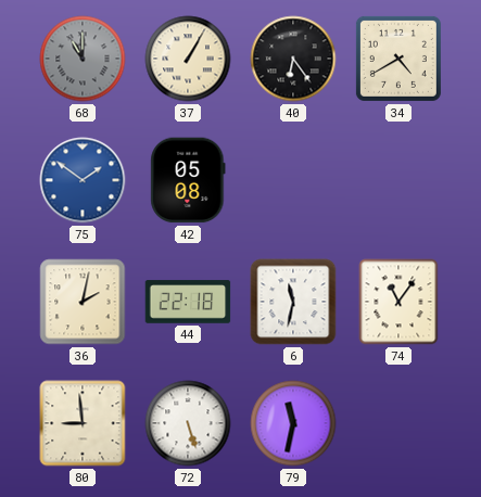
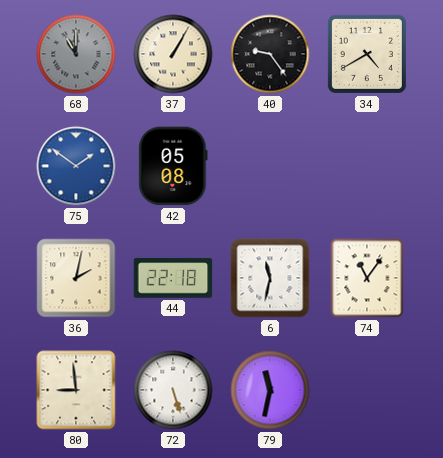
40: 6:24 -> 9:24
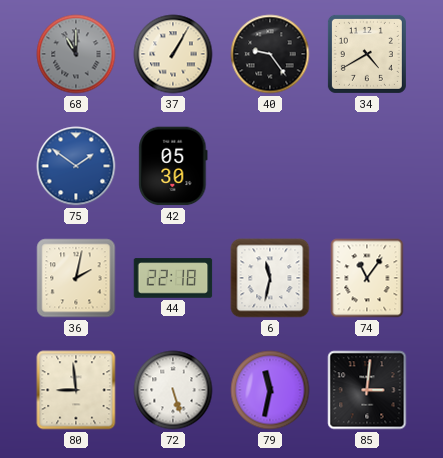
42: 05:08 -> 05:30
85: none -> 3:01
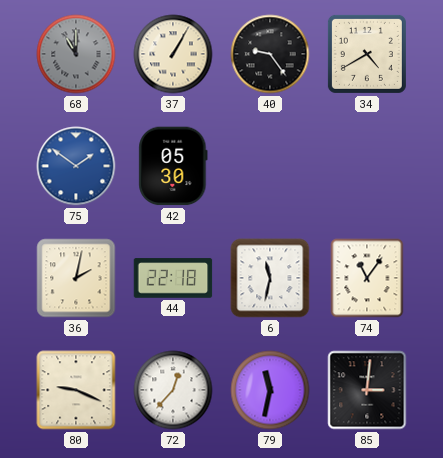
80: 8:59 -> 9:19
72: 5:27 -> 12:37
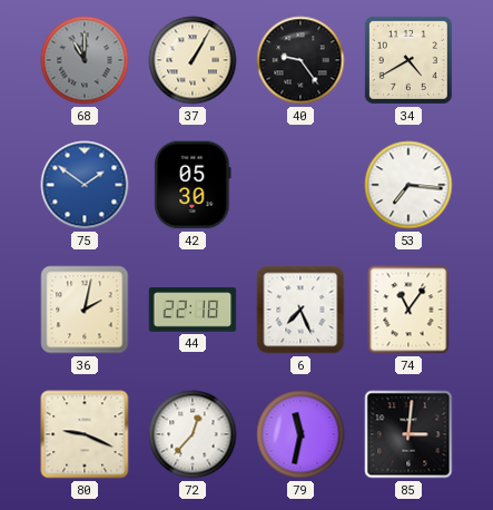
53: none -> 7:16
6: 11:32 -> 7:26
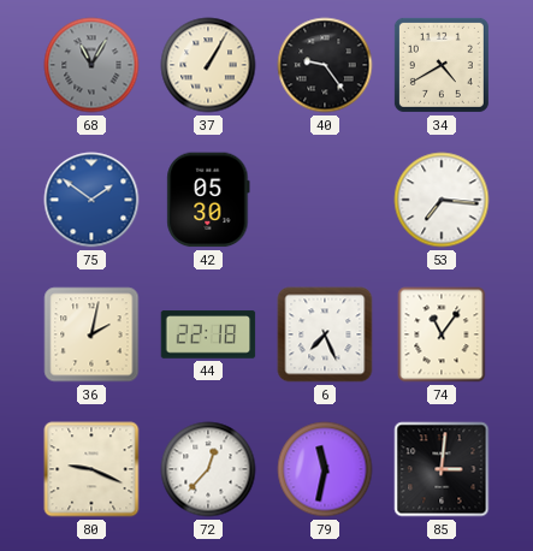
68: 11:00 -> 11:05
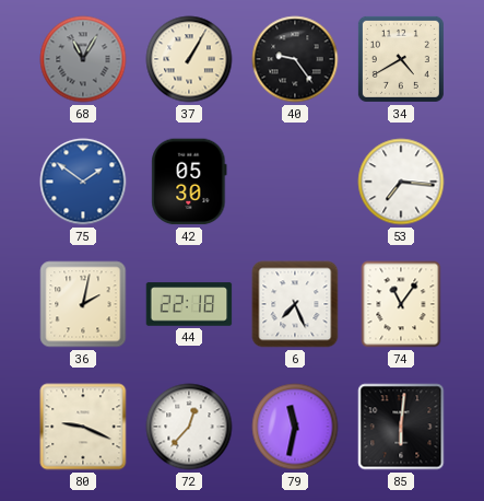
85: 3:01 -> 6:01
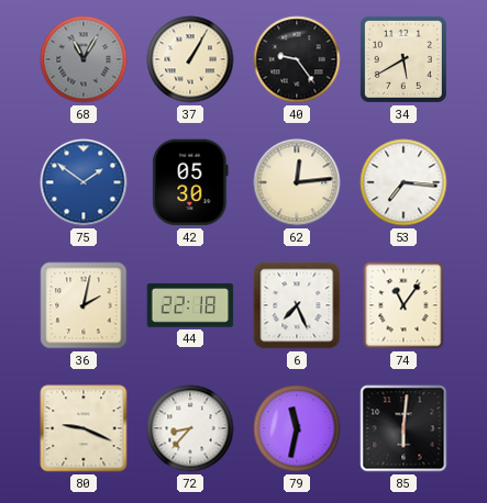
34: 4:40 -> 5:40
62: none -> 12:14
72: 12:37 -> 8:37
